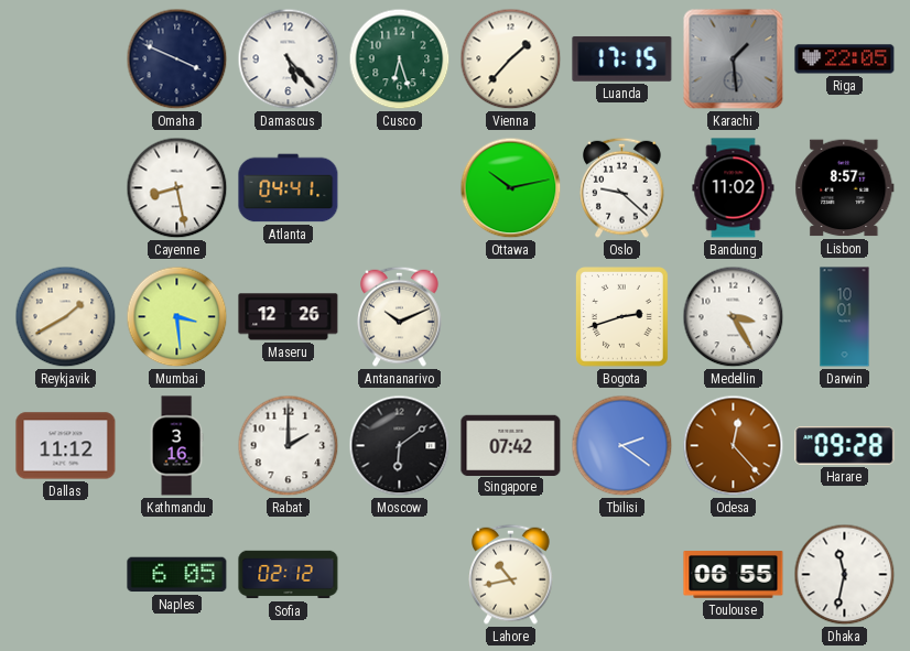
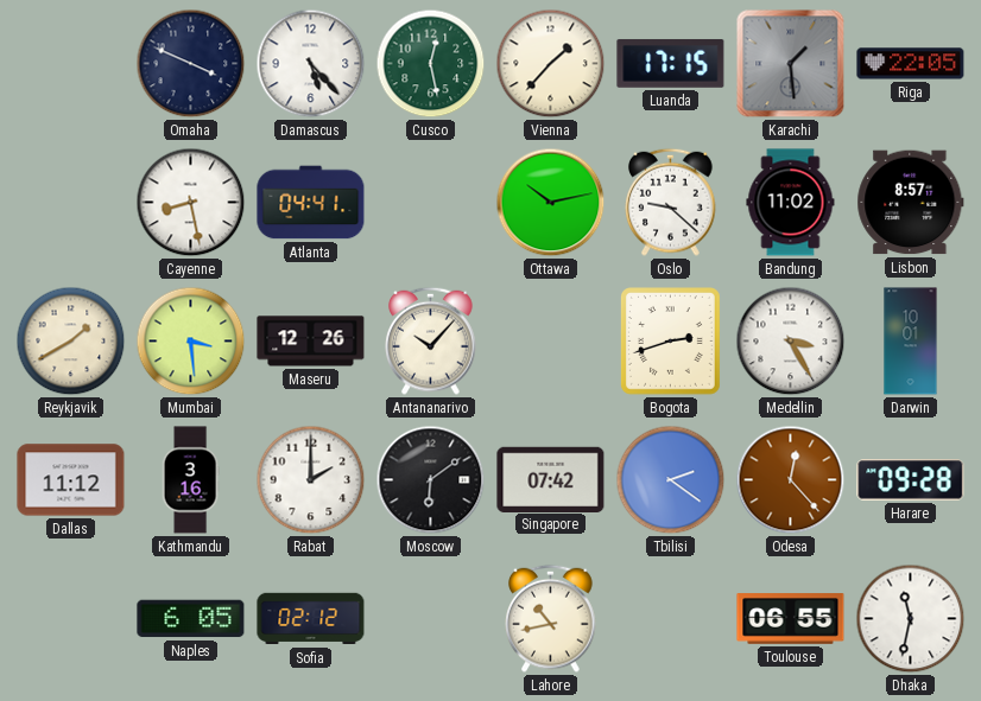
Cusco: 6:27 -> 12:28
Antananarivo: 10:11 -> 10:07
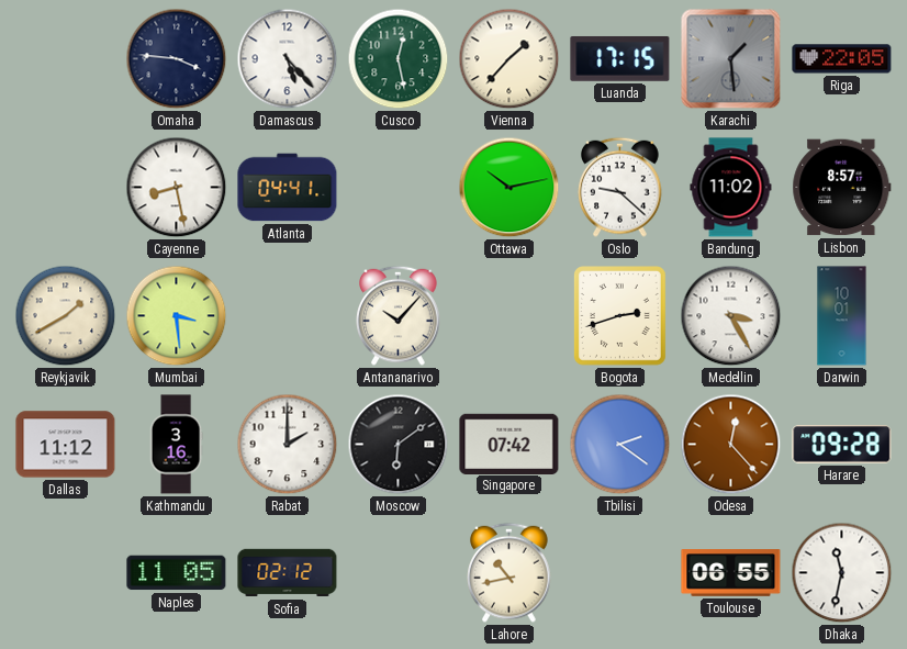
Omaha: 3:49 -> 3:46
Maseru: 12:26 -> none
Naples: 6:05 -> 11:05
